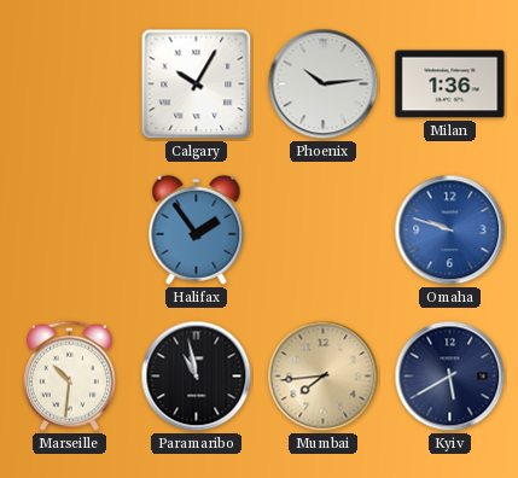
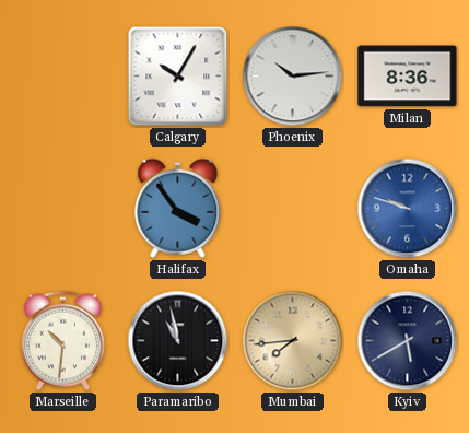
Milan: 1:36 -> 8:36
Halifax: 1:54 -> 3:54
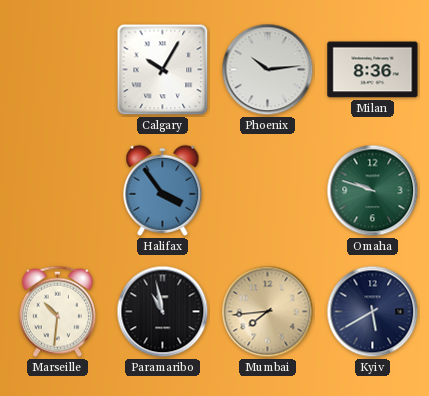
Omaha dial: blue -> green
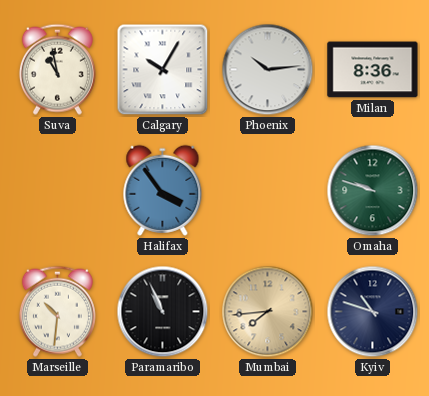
Suva: none -> 10:58
Paramaribo: 10:58 -> 10:56
Kyiv: 5:40 -> 10:48
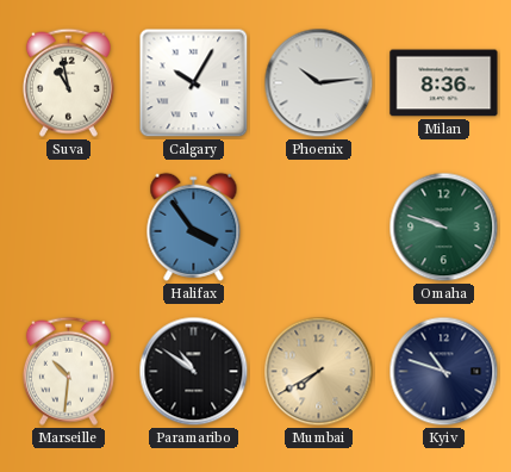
Paramaribo: 10:56 -> 10:51
Mumbai: 7:44 -> 7:40
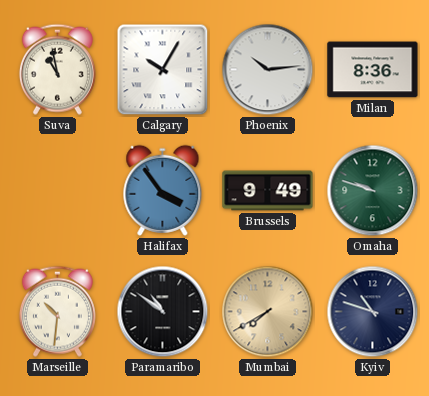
Brussels: none -> 9:49
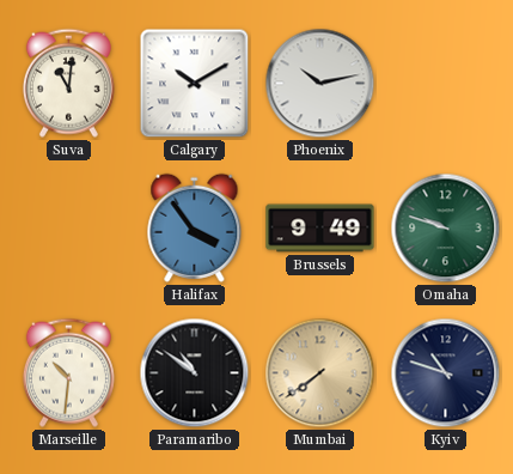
Suva: 10:58 -> 11:01
Calgary: 10:05 -> 10:10
Phoenix: 10:14 -> 10:13
Milan: 8:36 -> none
Mumbai: 7:40 -> 7:39
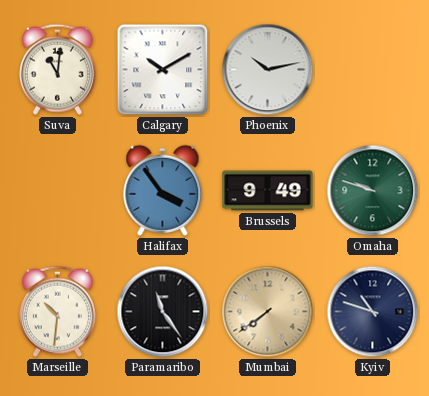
Paramaribo: 10:51 -> 11:24
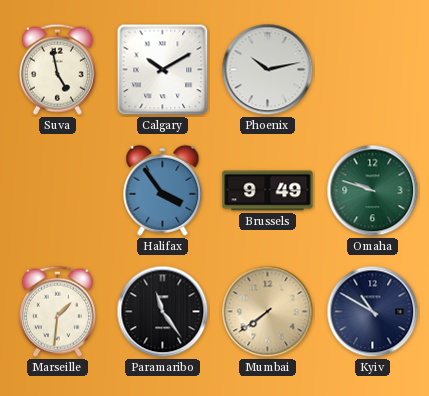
Suva: 11:01 -> 4:58
Marseille: 10:31 -> 1:31
Kyiv: 10:48 -> 10:50
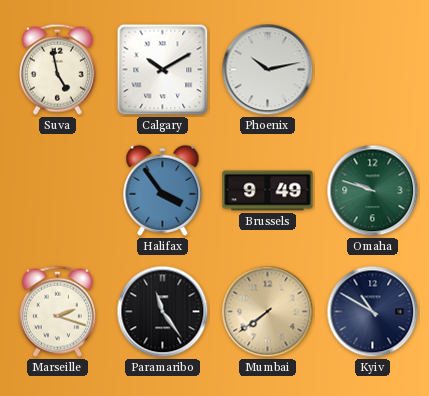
Marseille: 1:31 -> 2:18
